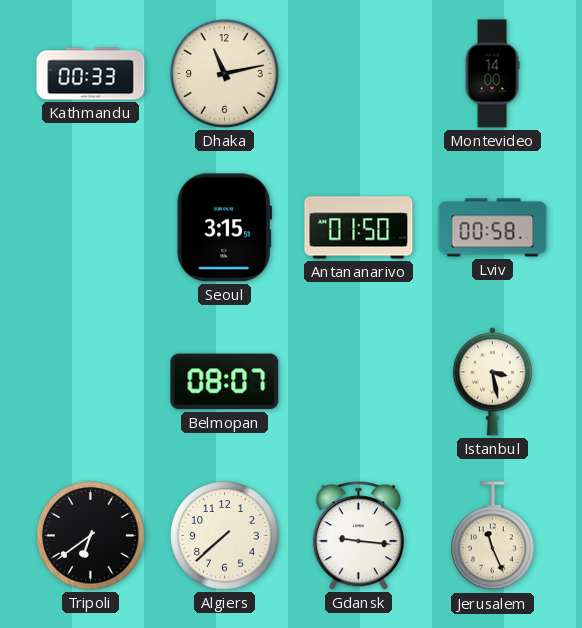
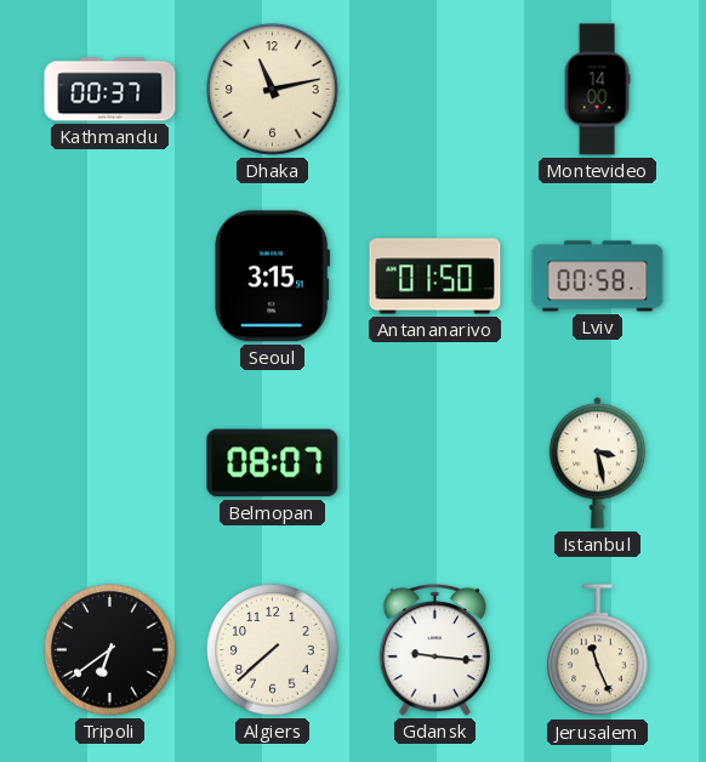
Kathmandu: 00:33 -> 00:37
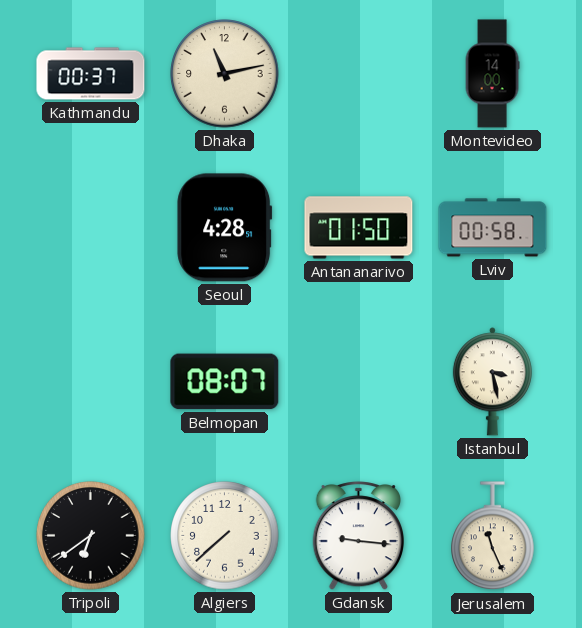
Seoul: 3:15 -> 4:28
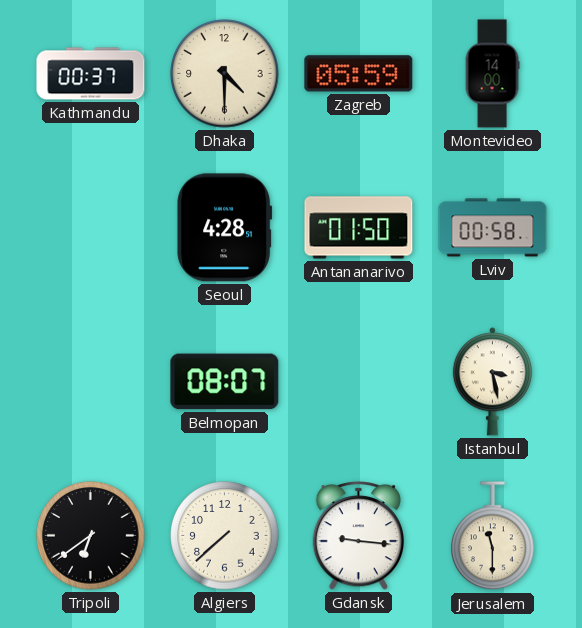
Dhaka: 11:13 -> 4:30
Zagreb: none -> 05:59
Jerusalem: 11:26 -> 11:30
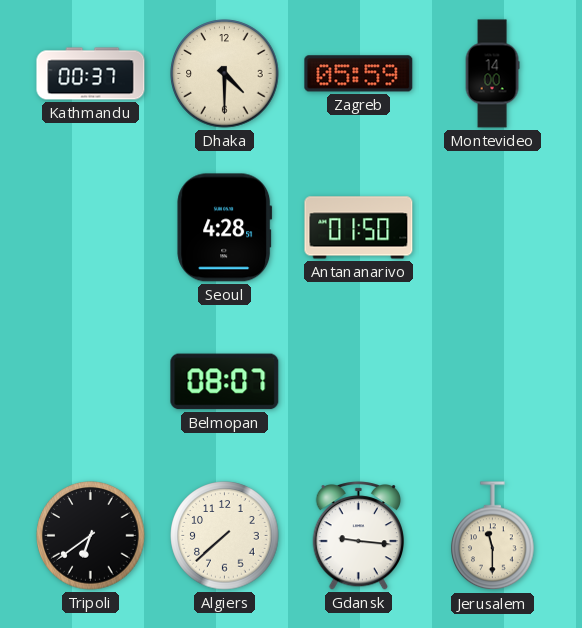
Lviv: 00:58 -> none
Istanbul: 3:28 -> none
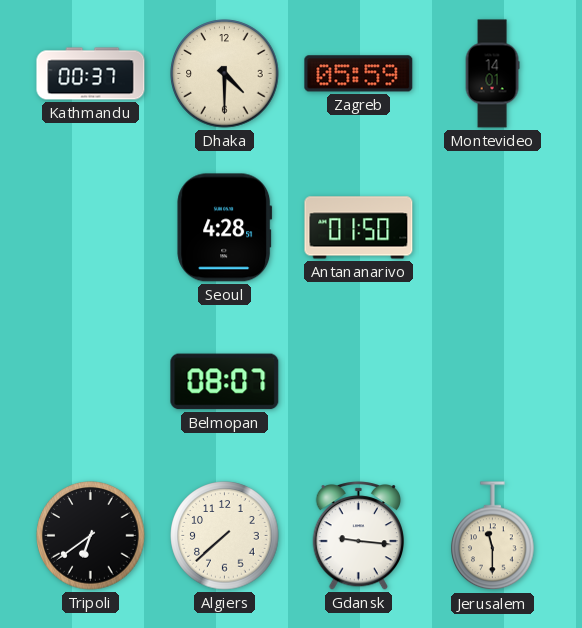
Montevideo: 14:00 -> 14:01
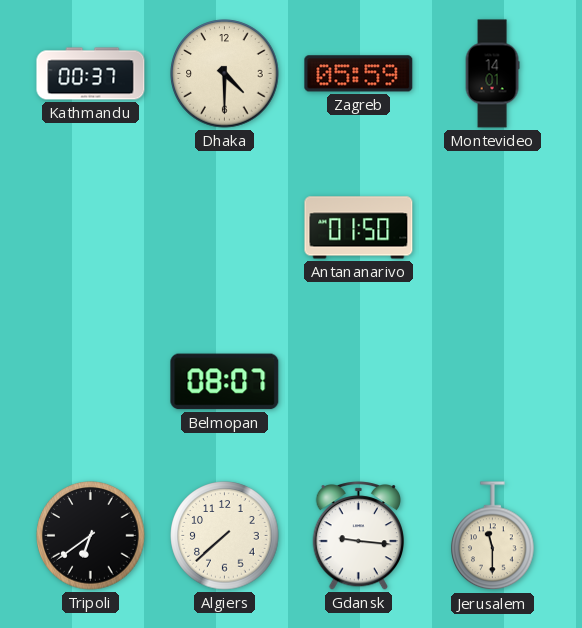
Seoul: 4:28 -> none
